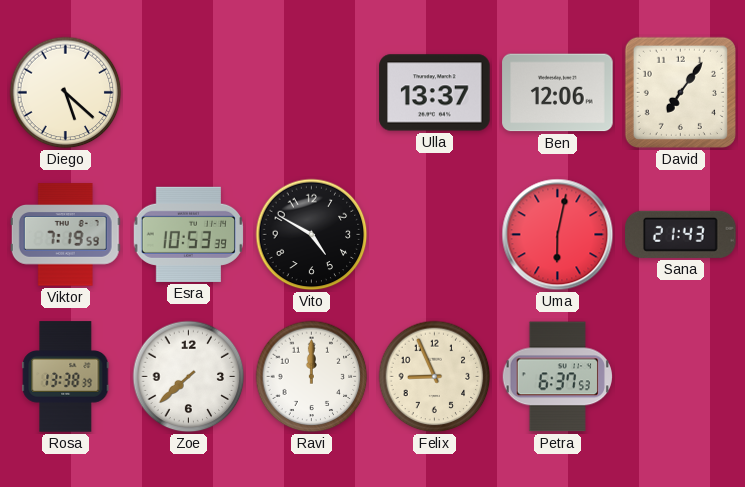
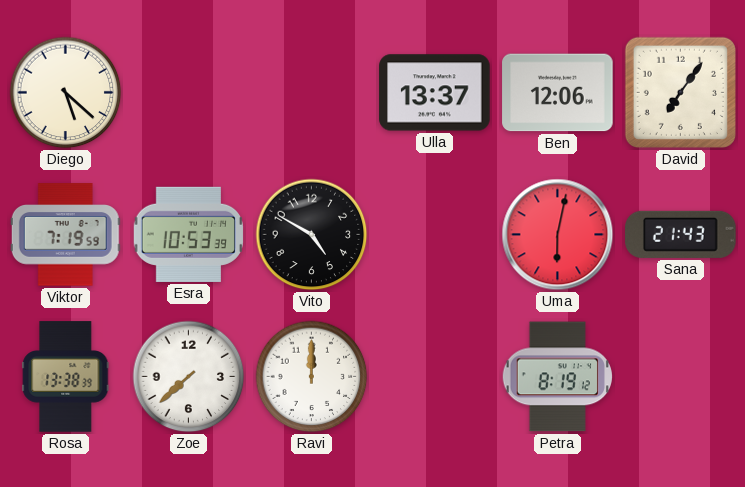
Felix: 8:56 -> none
Petra: 6:37 -> 8:19
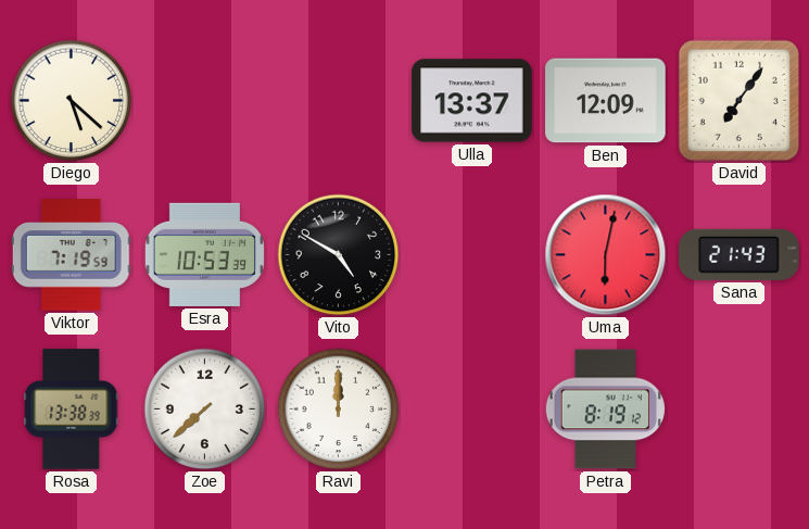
Ben: 12:06 -> 12:09
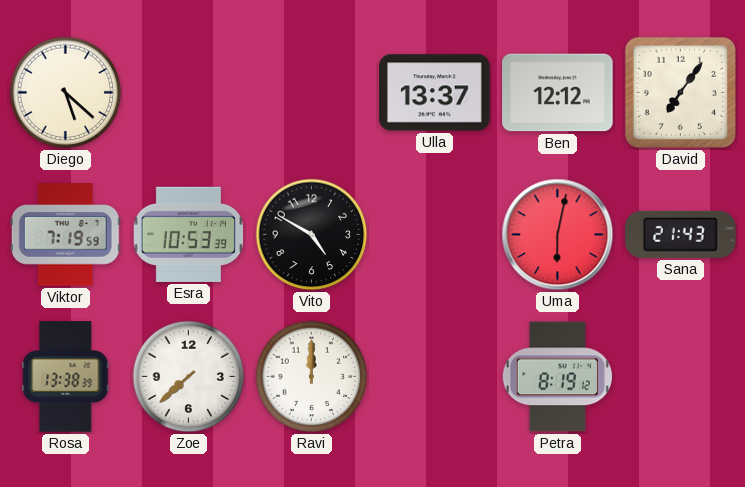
Ben: 12:09 -> 12:12
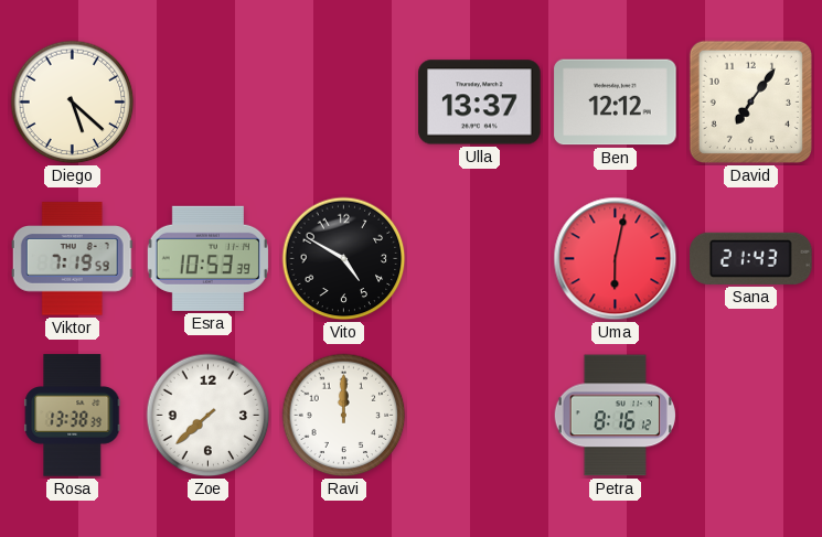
Petra: 8:19 -> 8:16
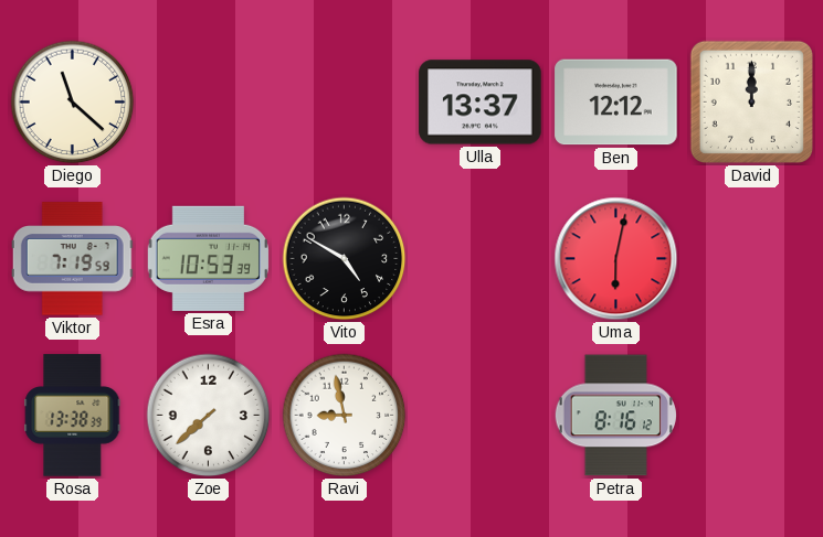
Diego: 5:22 -> 11:22
David: 7:06 -> 12:00
Sana: 21:43 -> none
Ravi: 12:00 -> 8:58
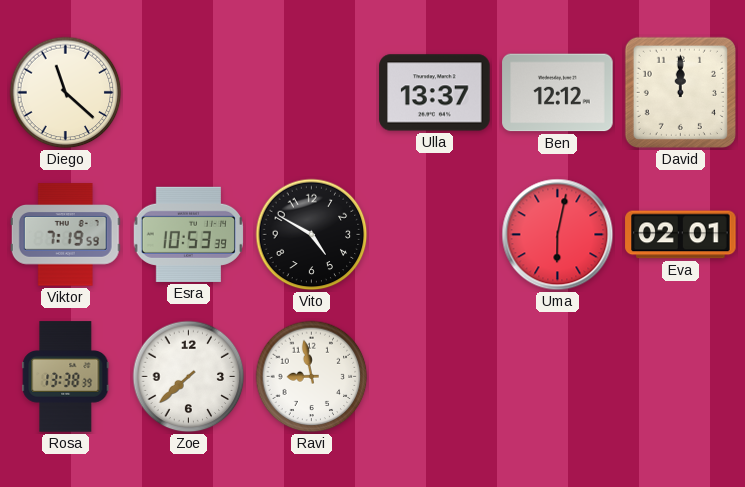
Eva: none -> 02:01
Petra: 8:16 -> none
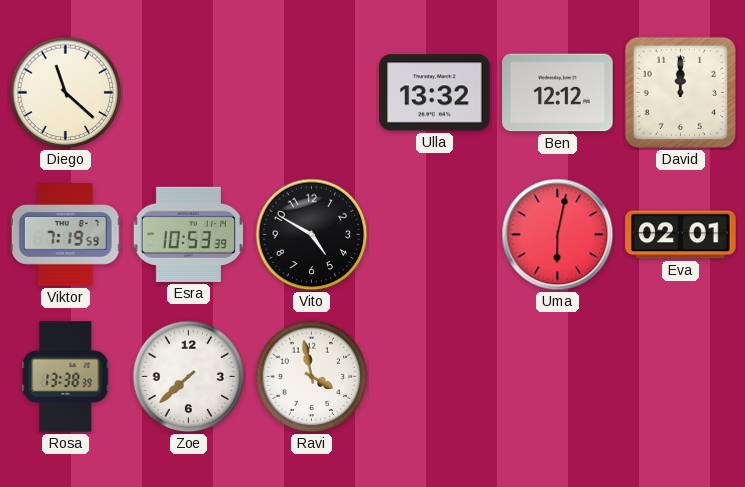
Ulla: 13:37 -> 13:32
Ravi: 8:58 -> 3:58
